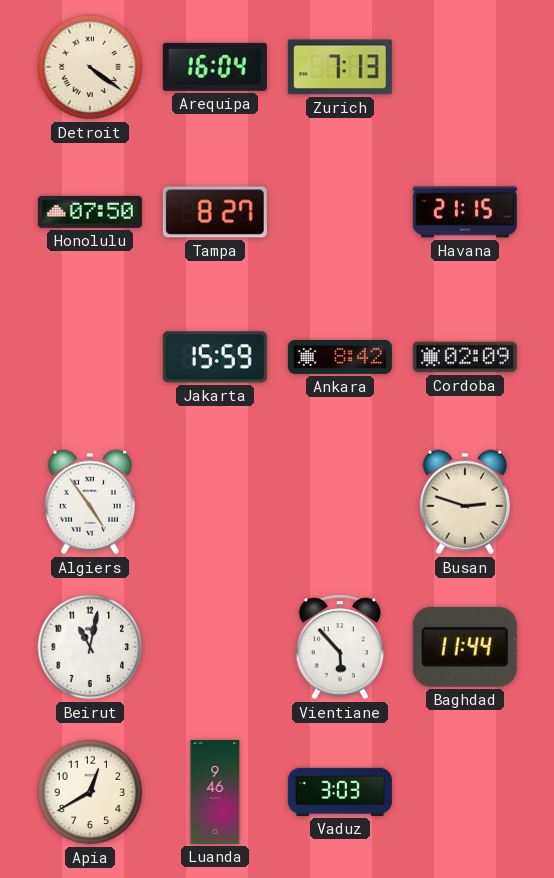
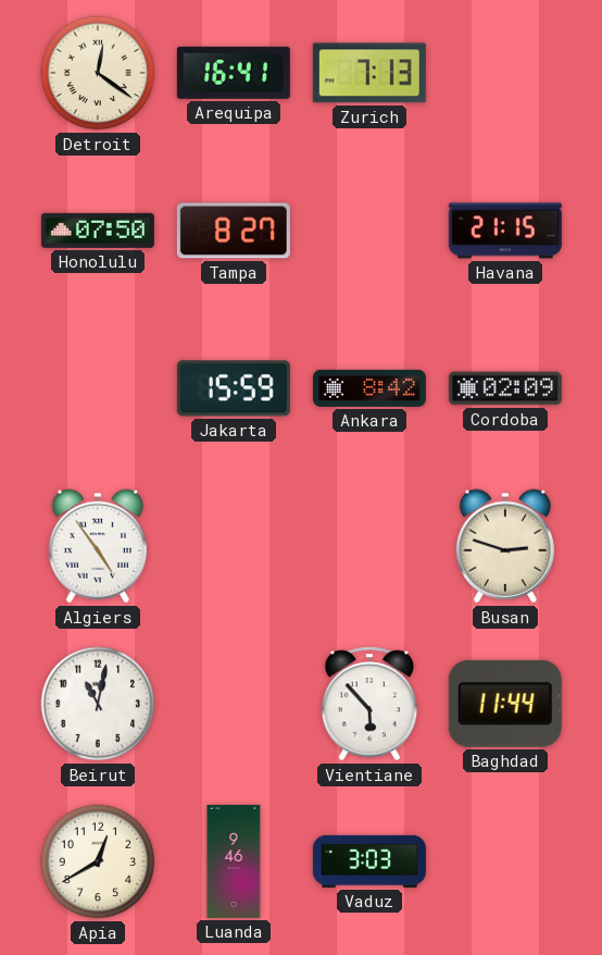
Detroit: 4:21 -> 12:21
Arequipa: 16:04 -> 16:41
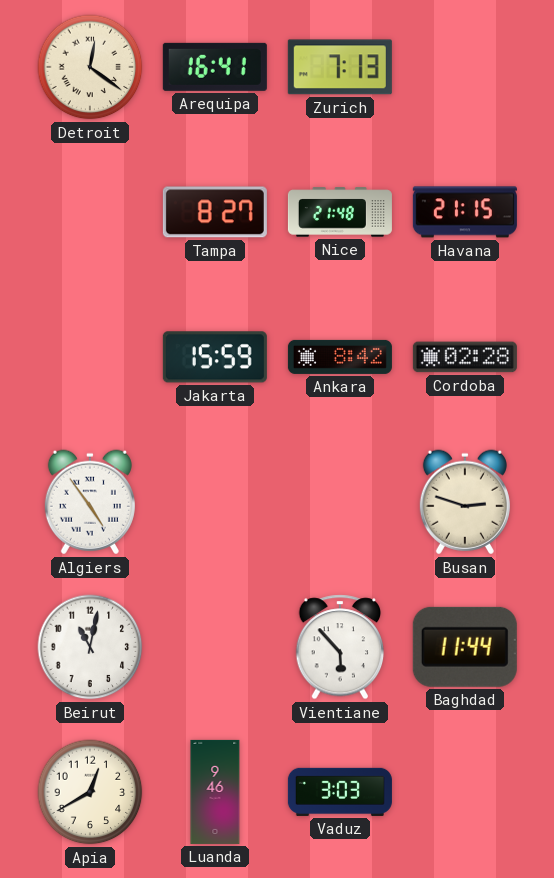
Honolulu: 07:50 -> none
Nice: none -> 21:48
Cordoba: 02:09 -> 02:28
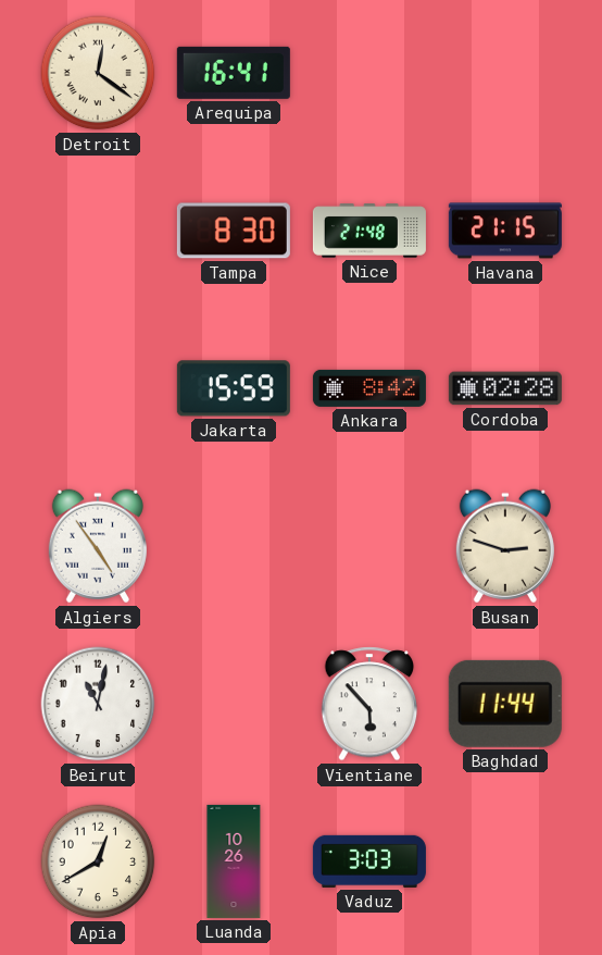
Zurich: 7:13 -> none
Tampa: 8:27 -> 8:30
Luanda: 9:46 -> 10:26
